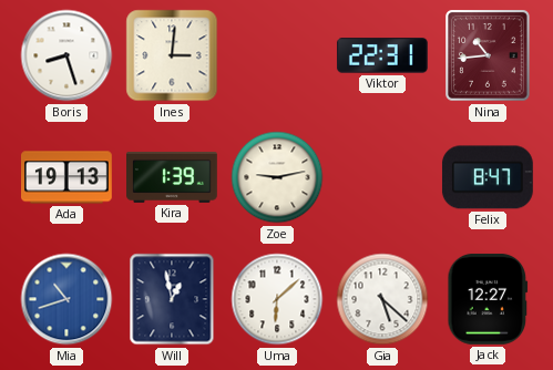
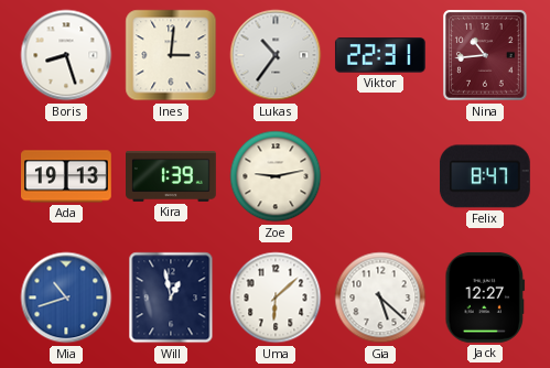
Lukas: none -> 10:36
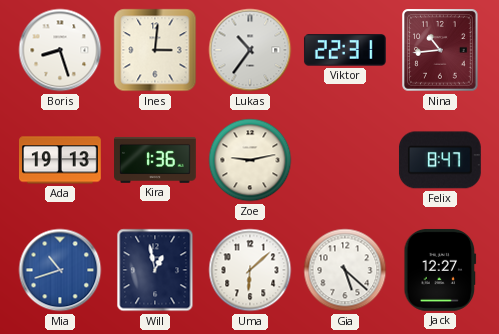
Kira: 1:39 -> 1:36
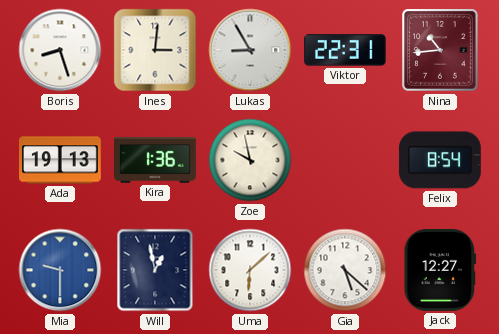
Lukas: 10:36 -> 8:55
Zoe: 9:13 -> 9:58
Felix: 8:47 -> 8:54
Mia: 10:42 -> 9:30
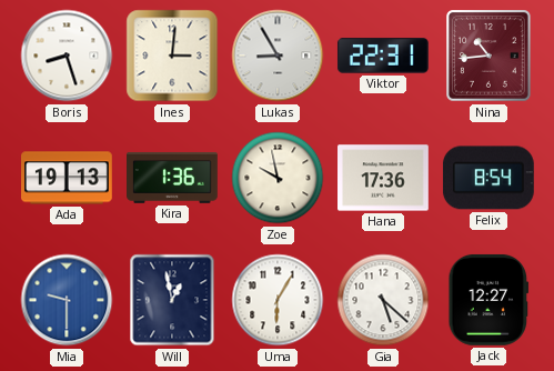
Hana: none -> 17:36
Uma: 6:08 -> 6:05
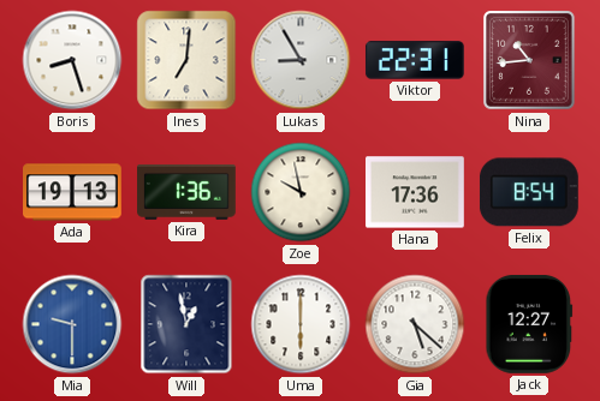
Ines: 3:01 -> 7:01
Uma: 6:05 -> 6:00
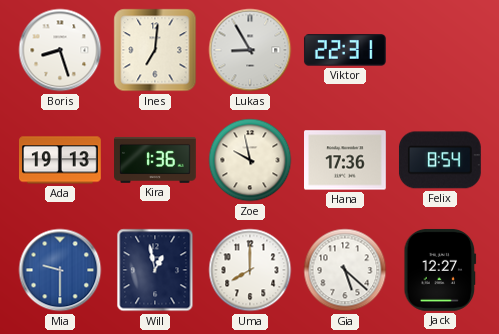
Nina: 10:44 -> none
Uma: 6:00 -> 8:00
